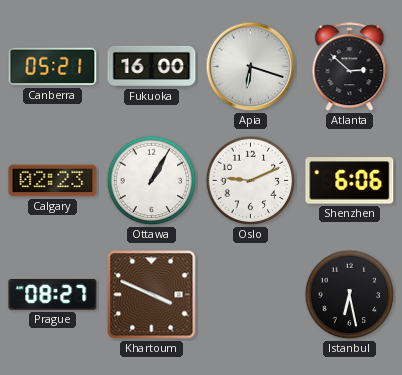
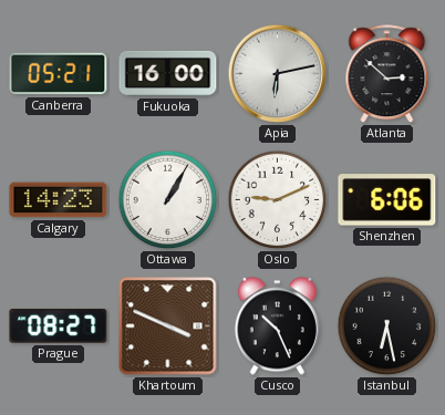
Apia: 6:18 -> 6:13
Calgary: 02:23 -> 14:23
Cusco: none -> 10:26
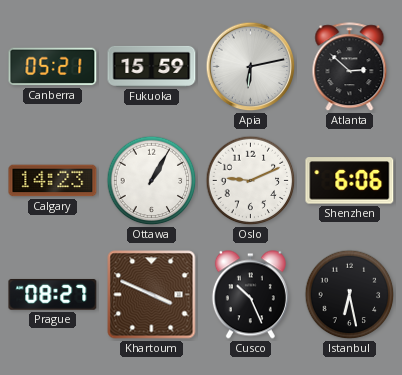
Fukuoka: 16:00 -> 15:59
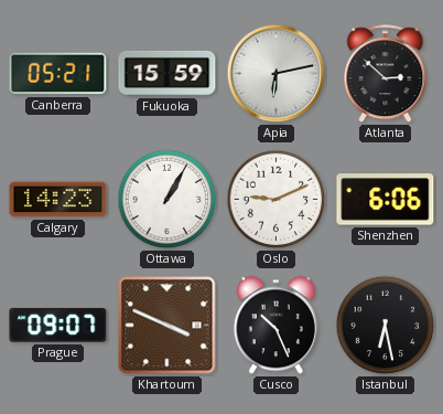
Prague: 08:27 -> 09:07
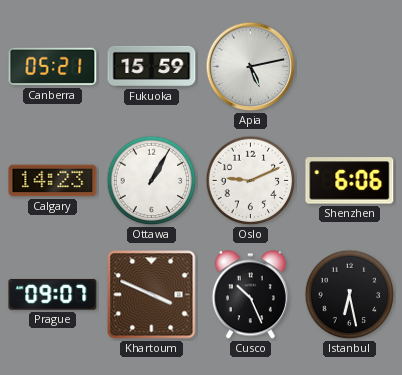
Apia: 6:13 -> 5:13
Atlanta: 2:52 -> none
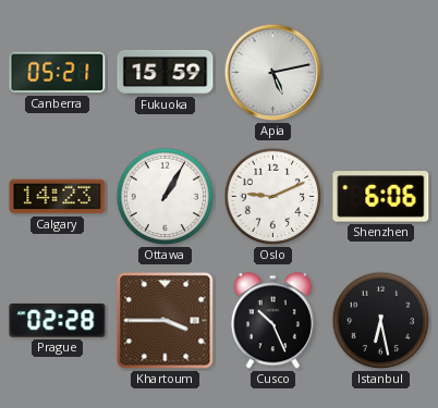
Prague: 09:07 -> 02:28
Khartoum: 3:49 -> 3:45
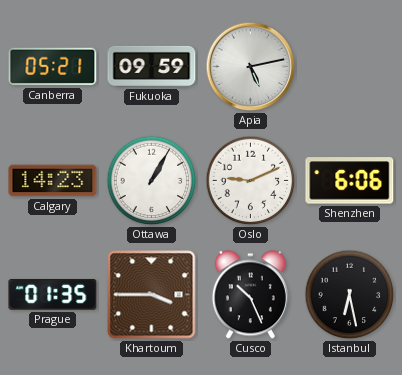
Fukuoka: 15:59 -> 09:59
Prague: 02:28 -> 01:35
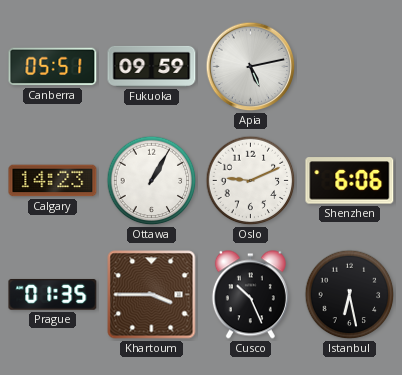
Canberra: 05:21 -> 05:51
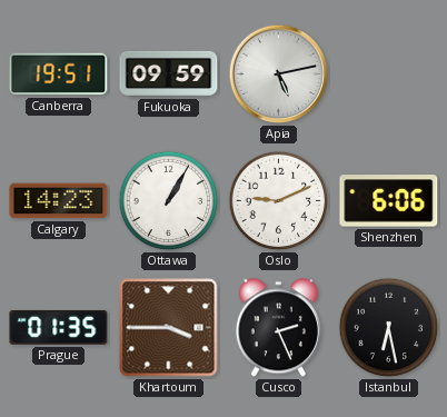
Canberra: 05:51 -> 19:51
Cusco: 10:26 -> 2:26
